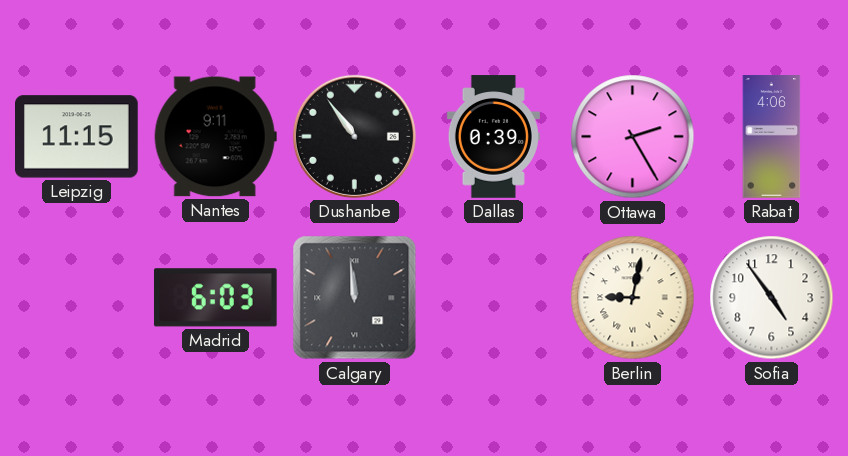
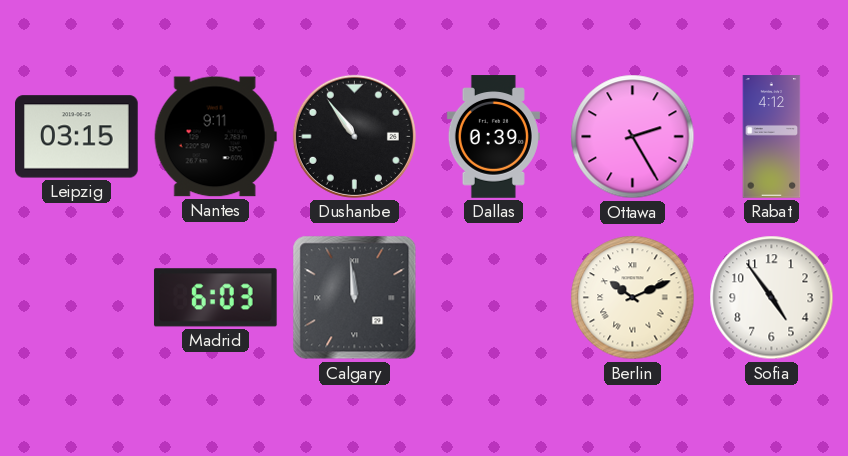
Leipzig: 11:15 -> 03:15
Rabat: 4:06 -> 4:12
Berlin: 9:02 -> 10:11
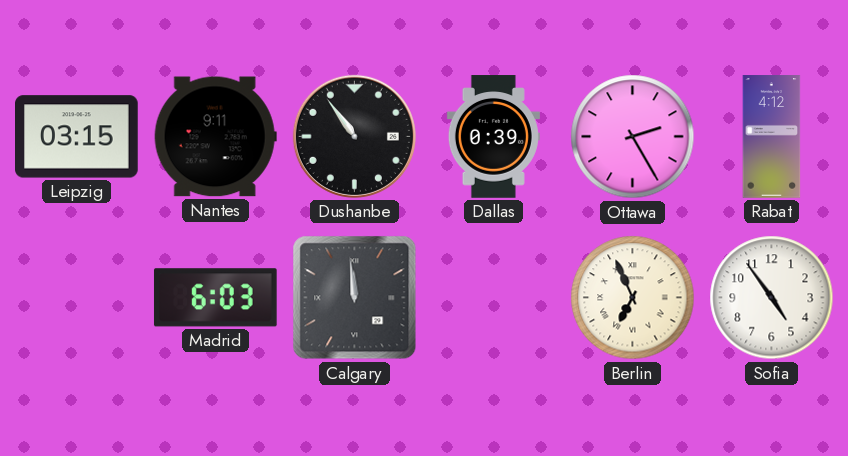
Berlin: 10:11 -> 6:56
